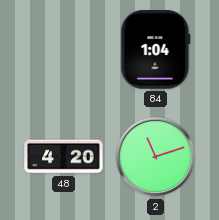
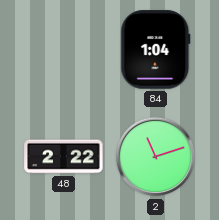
48: 4:20 -> 2:22
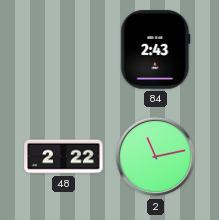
84: 1:04 -> 2:43
2: 11:12 -> 11:13
